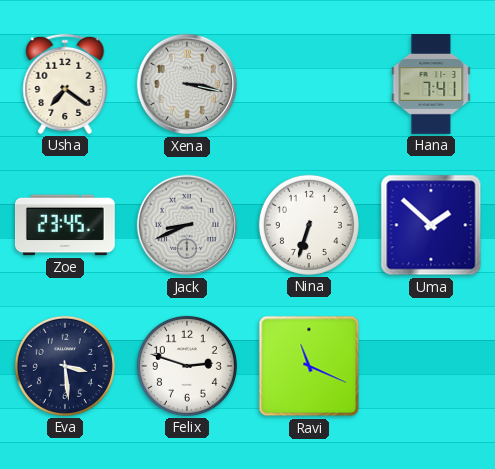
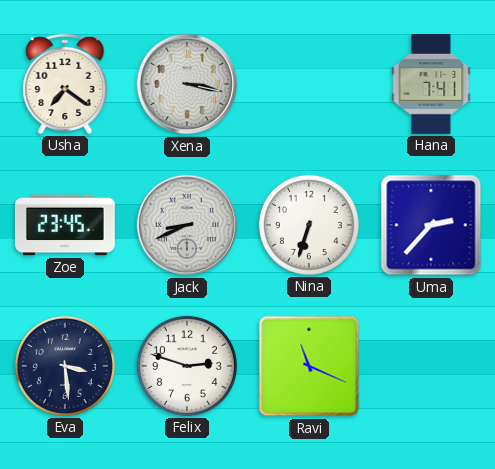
Uma: 1:52 -> 2:37
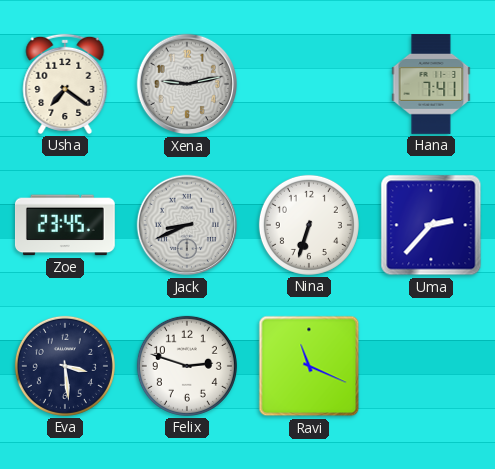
Xena: 3:17 -> 9:13
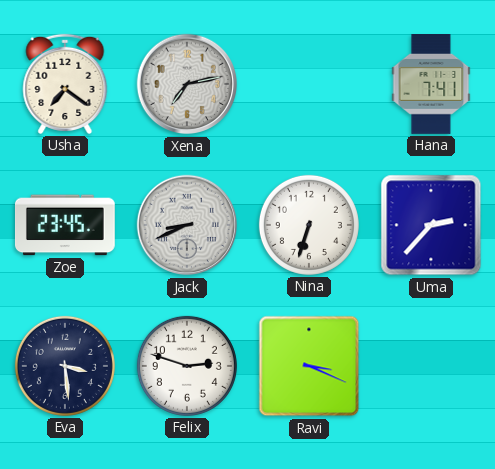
Xena: 9:13 -> 7:13
Ravi: 11:19 -> 3:19
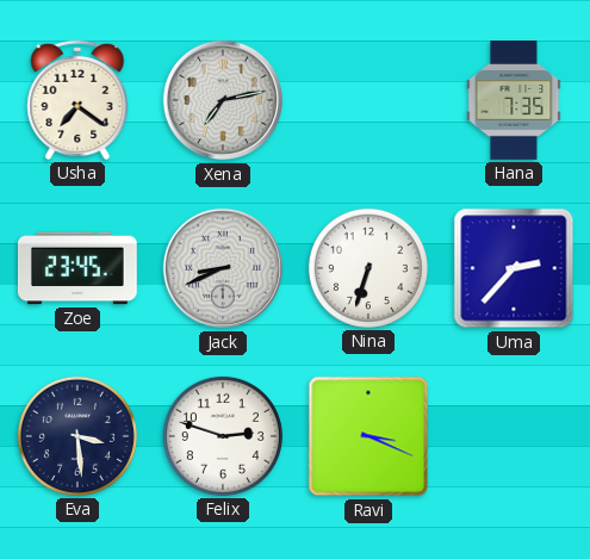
Hana: 7:41 -> 7:35
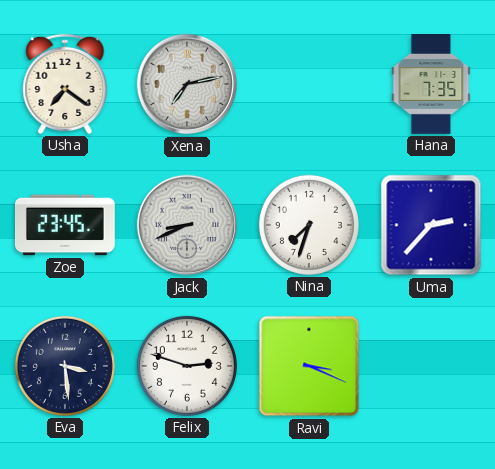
Nina: 6:33 -> 7:33
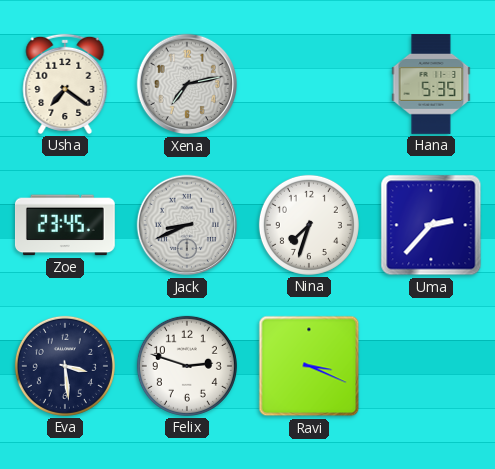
Hana: 7:35 -> 5:35
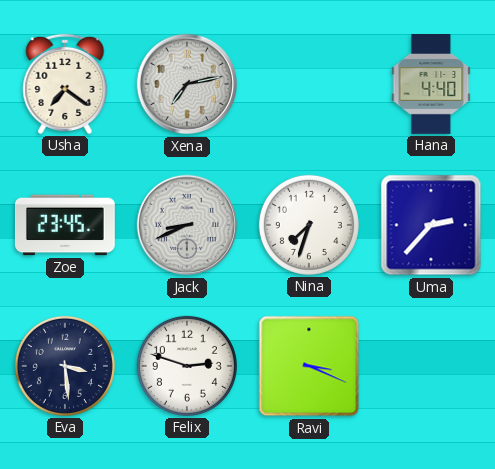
Hana: 5:35 -> 4:40
